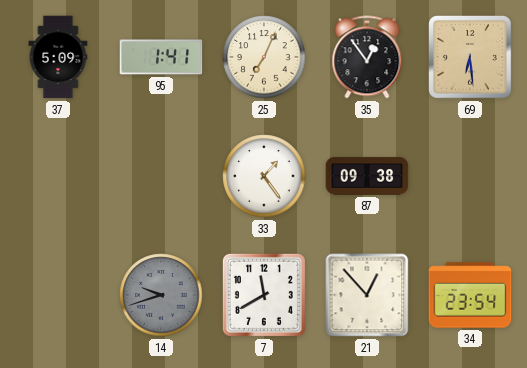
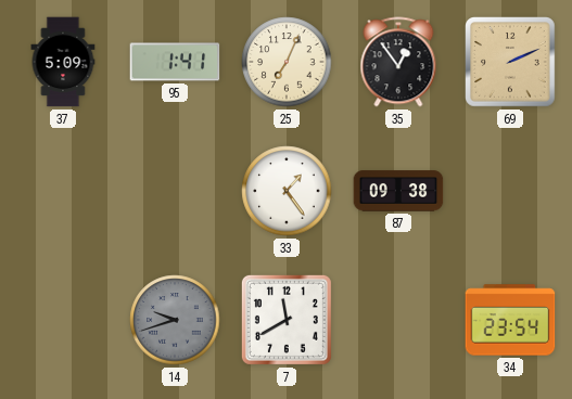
69: 6:29 -> 2:11
21: 12:53 -> none
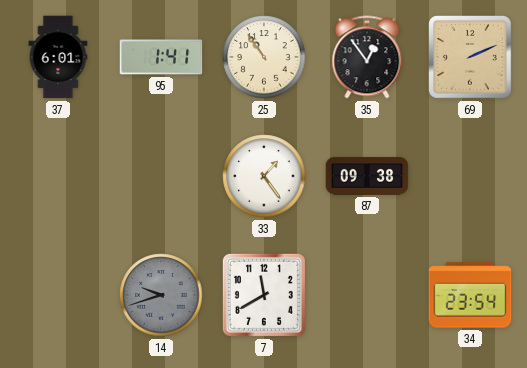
37: 5:09 -> 6:01
25: 7:04 -> 10:54
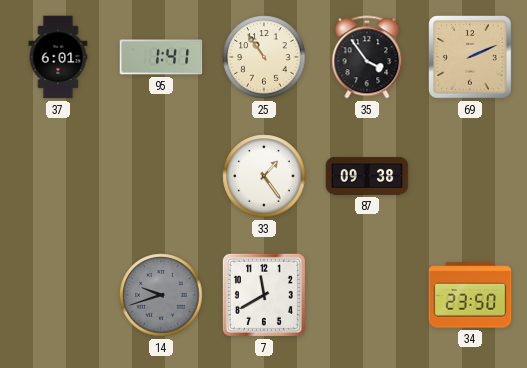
35: 12:54 -> 3:54
34: 23:54 -> 23:50
